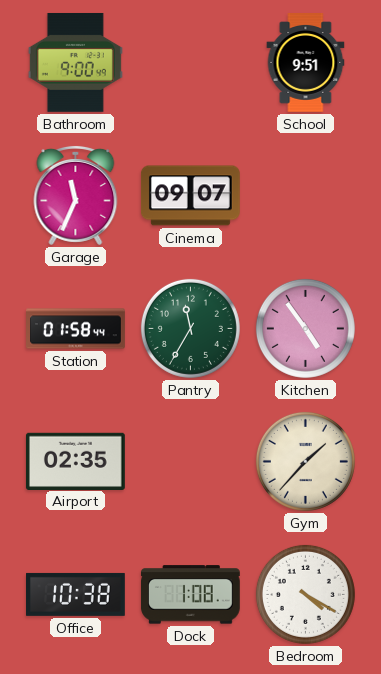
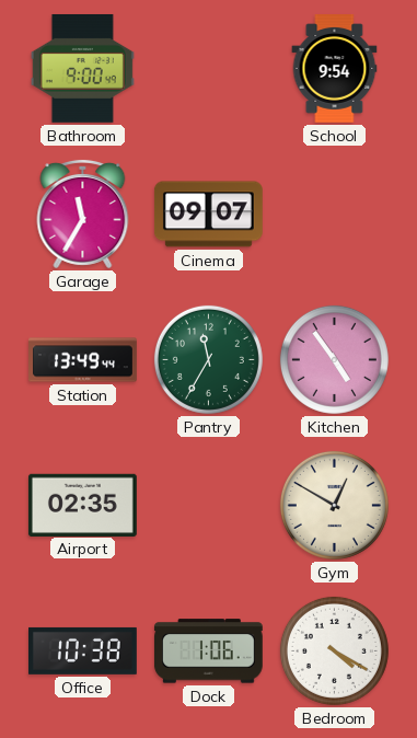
School: 9:51 -> 9:54
Garage: 11:34 -> 11:35
Station: 01:58 -> 13:49
Gym: 1:37 -> 12:50
Dock: 1:08 -> 1:06
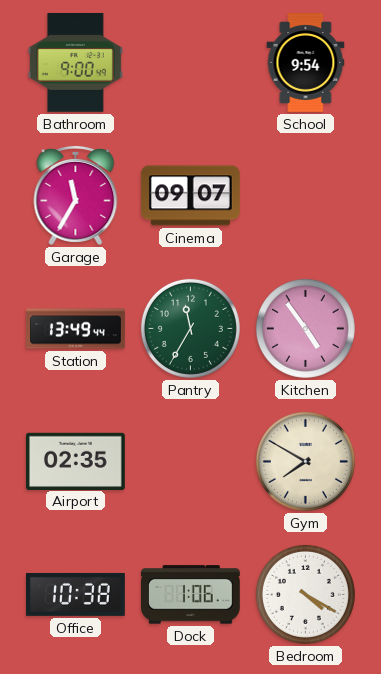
Gym: 12:50 -> 7:50
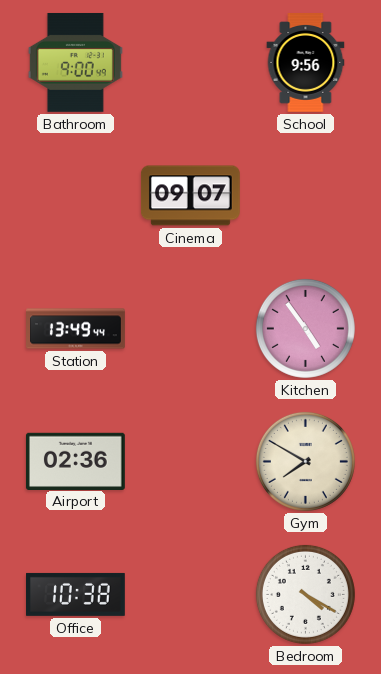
School: 9:54 -> 9:56
Garage: 11:35 -> none
Pantry: 11:35 -> none
Airport: 02:35 -> 02:36
Dock: 1:06 -> none
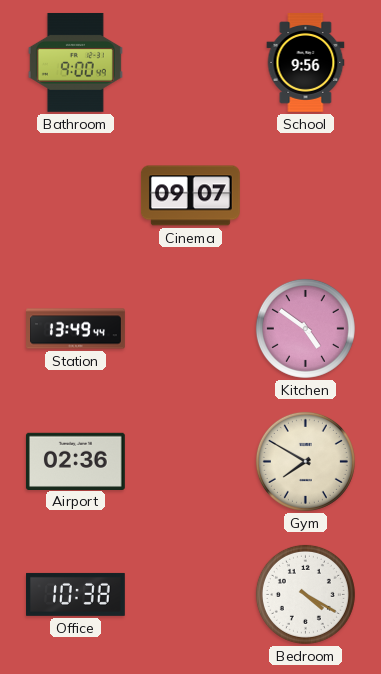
Kitchen: 4:54 -> 4:51
